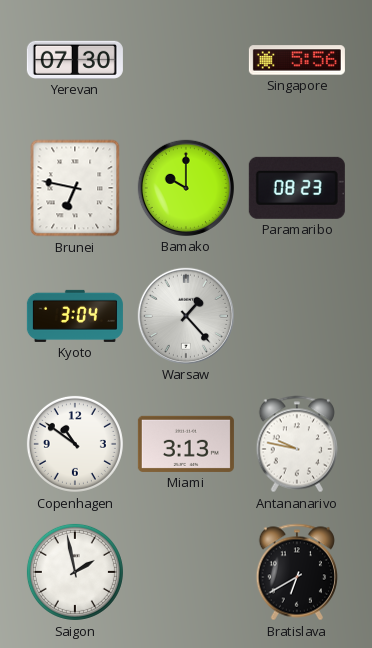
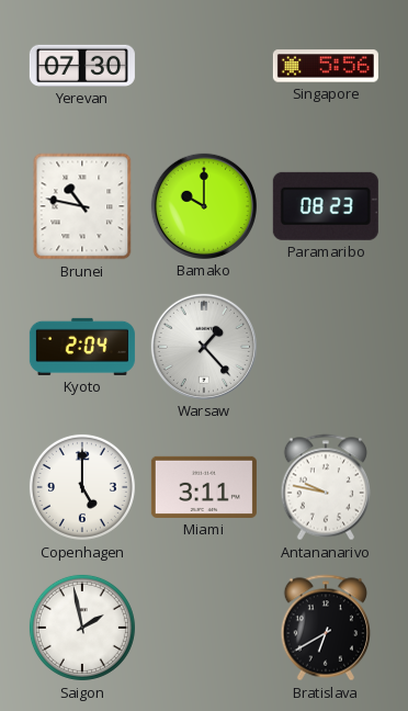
Brunei: 6:47 -> 10:47
Kyoto: 3:04 -> 2:04
Copenhagen: 10:51 -> 5:00
Miami: 3:13 -> 3:11
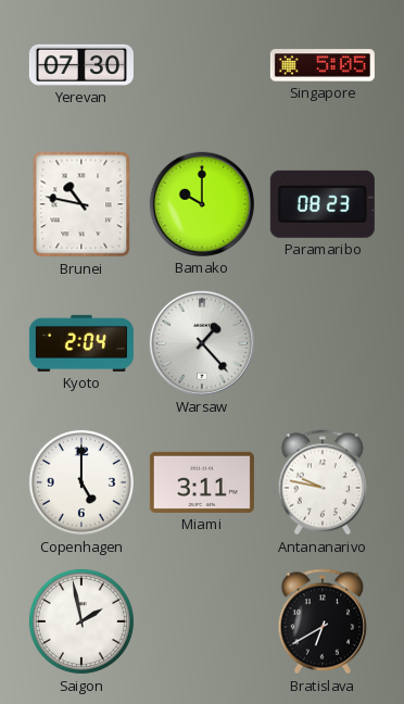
Singapore: 5:56 -> 5:05
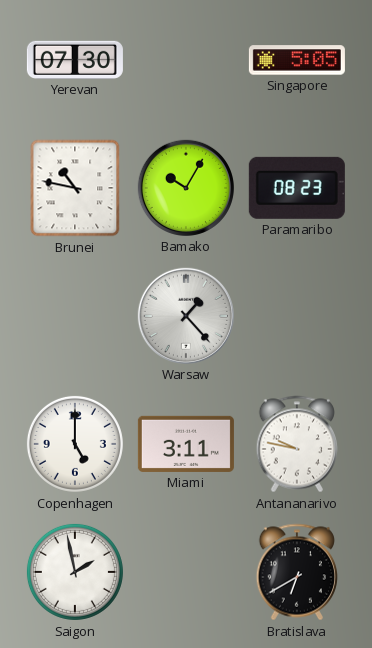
Bamako: 10:00 -> 10:05
Kyoto: 2:04 -> none
